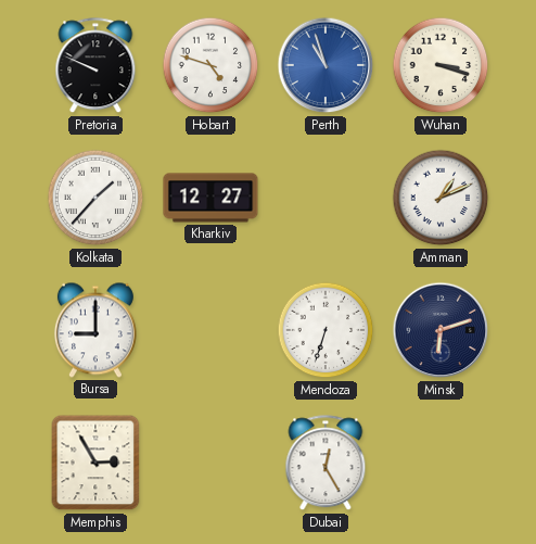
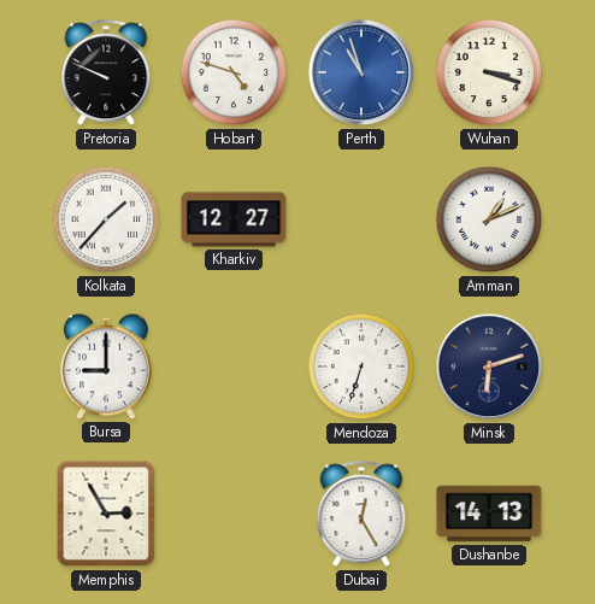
Dushanbe: none -> 14:13
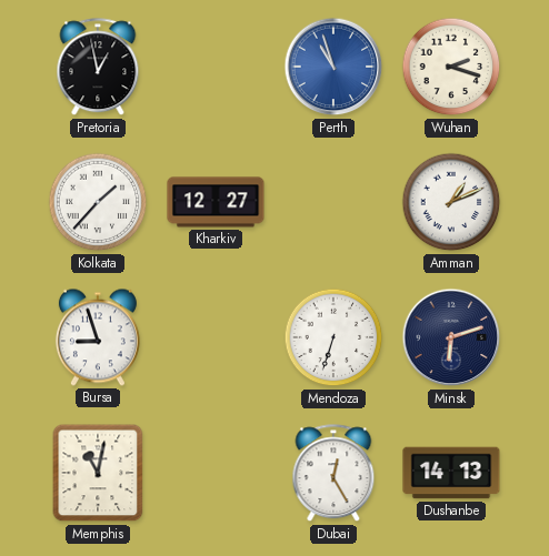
Pretoria: 9:49 -> 12:58
Hobart: 4:48 -> none
Wuhan: 3:18 -> 2:18
Bursa: 9:00 -> 8:57
Memphis: 2:55 -> 11:02
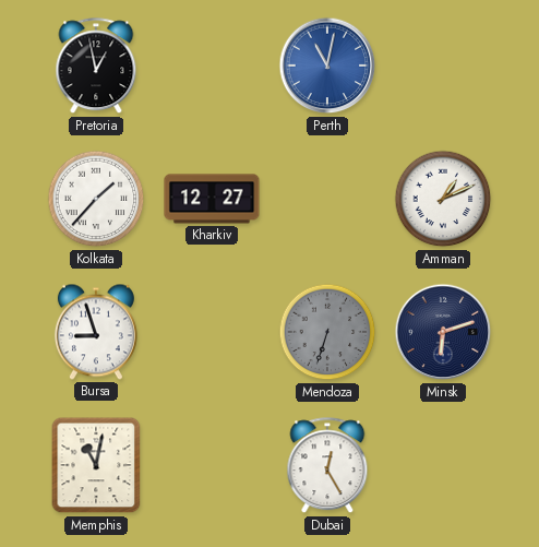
Perth: 10:57 -> 11:02
Wuhan: 2:18 -> none
Mendoza dial: white -> grey
Dushanbe: 14:13 -> none
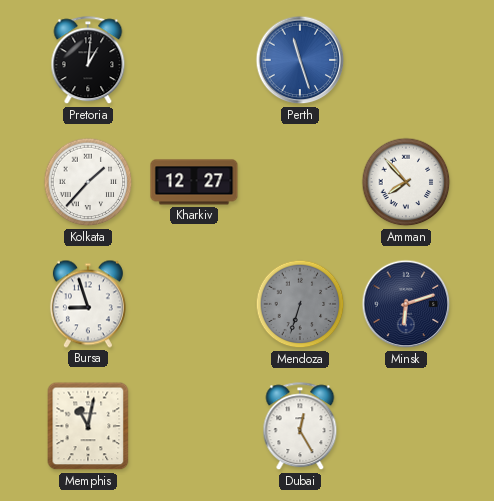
Pretoria: 12:58 -> 1:01
Perth: 11:02 -> 11:27
Amman: 1:11 -> 7:53
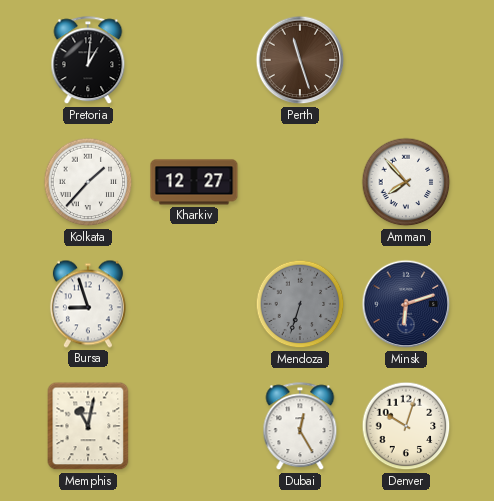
Perth dial: blue -> brown
Denver: none -> 10:03
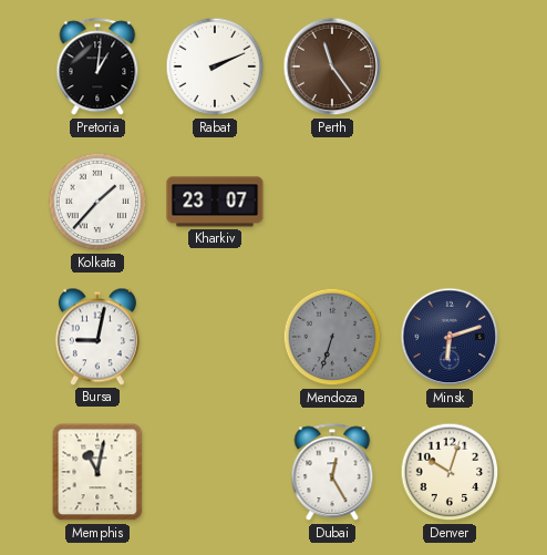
Rabat: none -> 2:11
Perth: 11:27 -> 11:24
Kharkiv: 12:27 -> 23:07
Amman: 7:53 -> none
Bursa: 8:57 -> 9:02
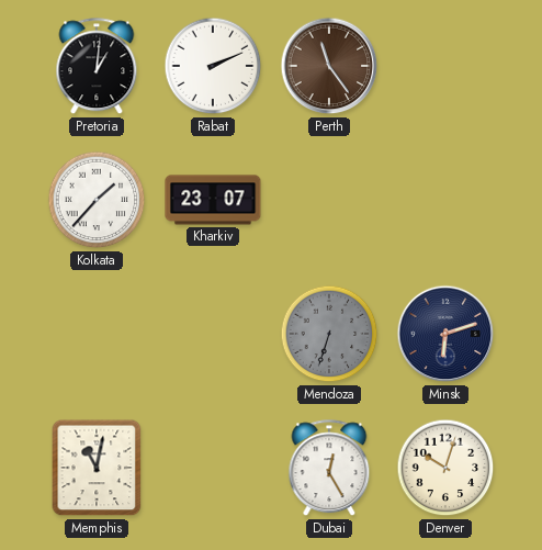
Bursa: 9:02 -> none
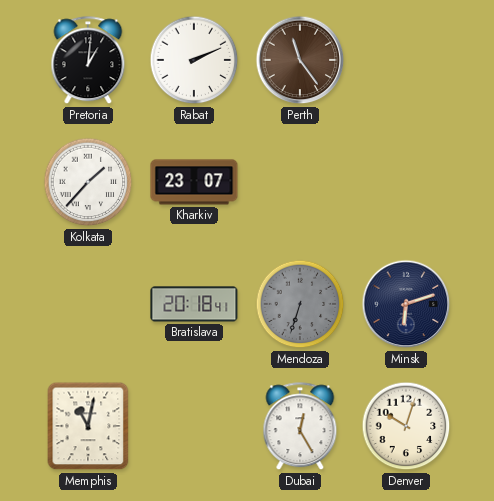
Bratislava: none -> 20:18
